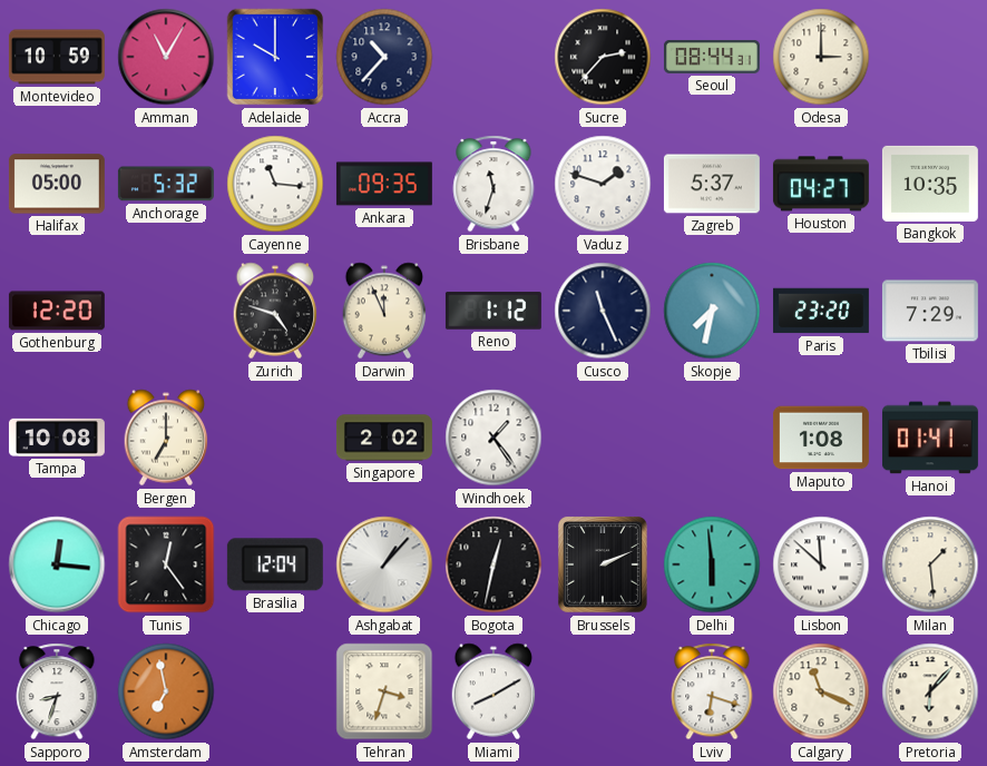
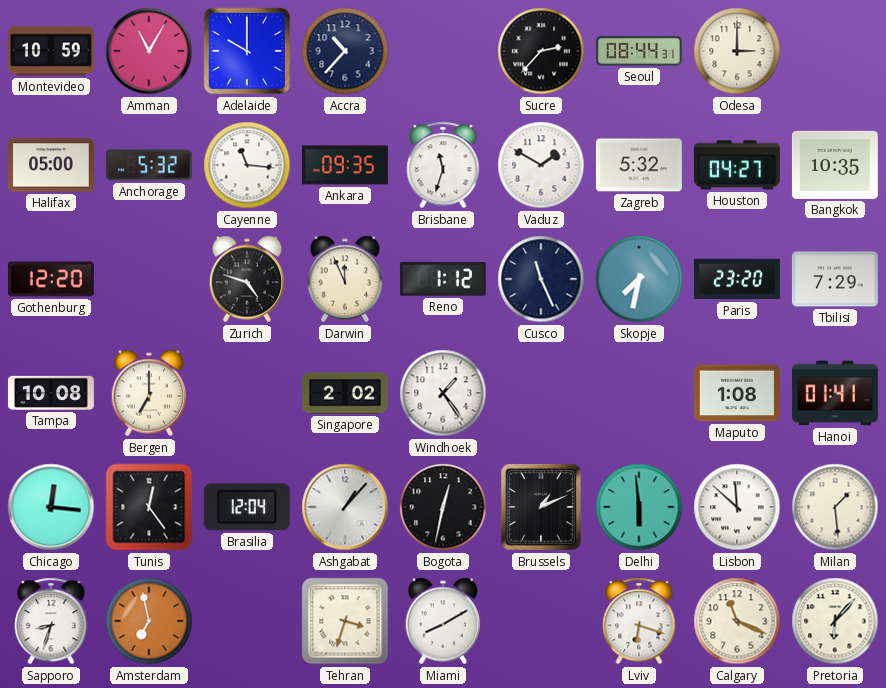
Vaduz: 1:48 -> 1:50
Zagreb: 5:37 -> 5:32
Brussels: 2:11 -> 1:11
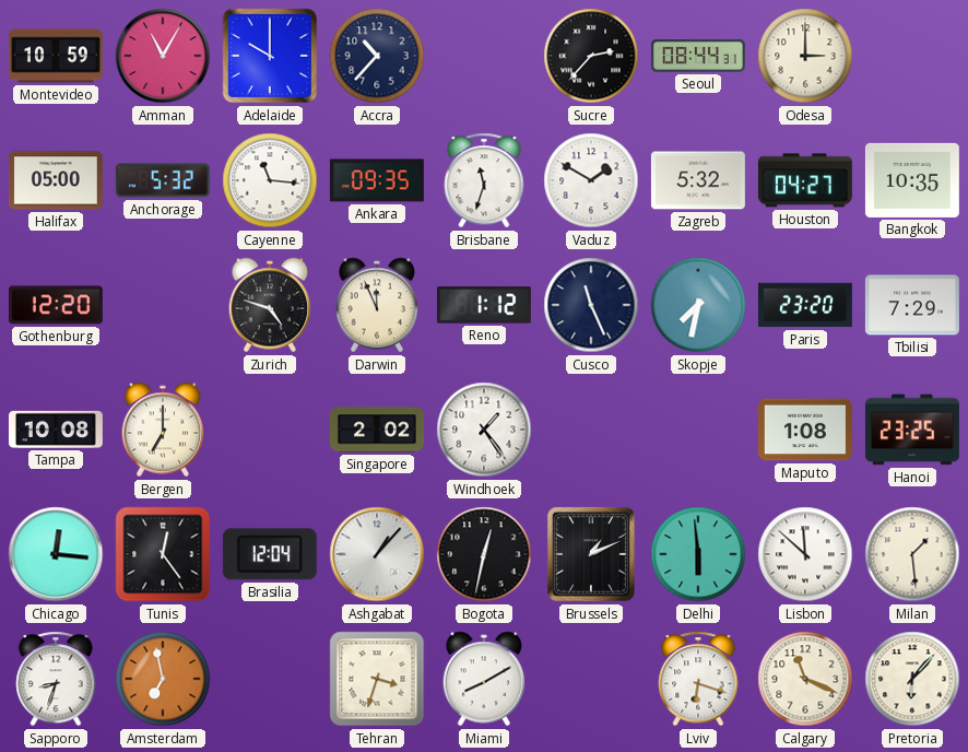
Hanoi: 01:41 -> 23:25
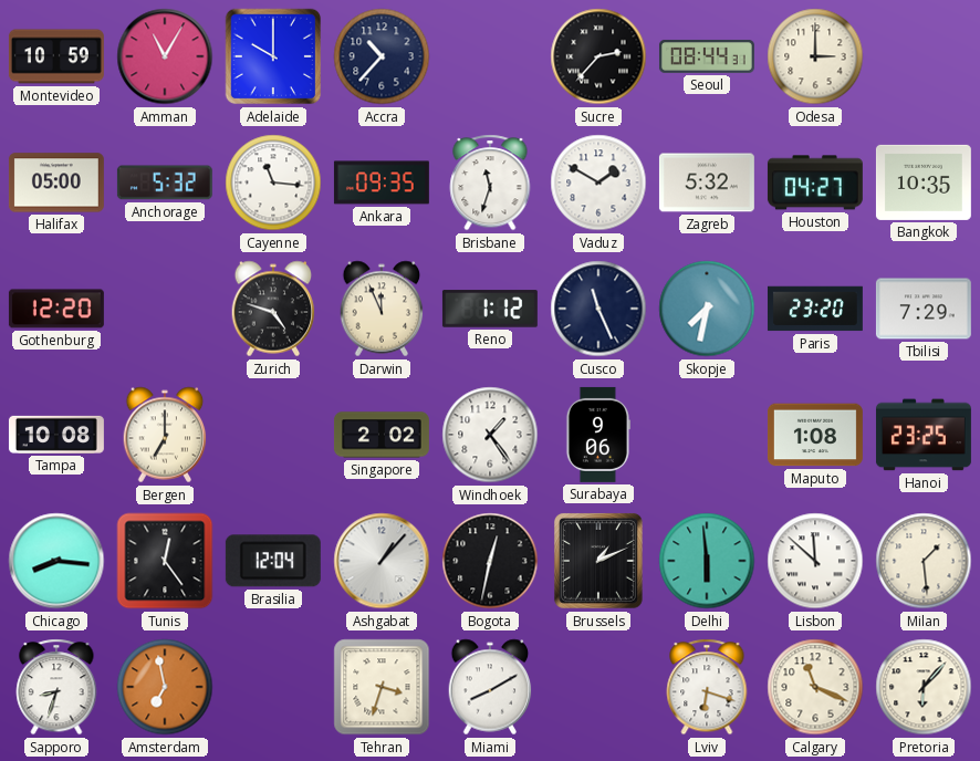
Surabaya: none -> 9:06
Chicago: 12:16 -> 8:16
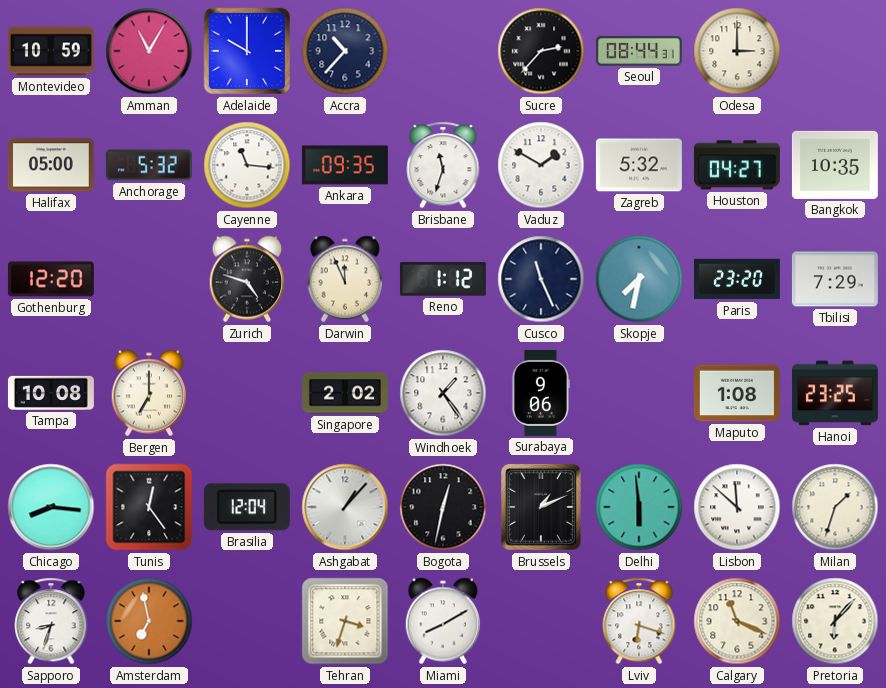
Milan: 1:29 -> 1:33
